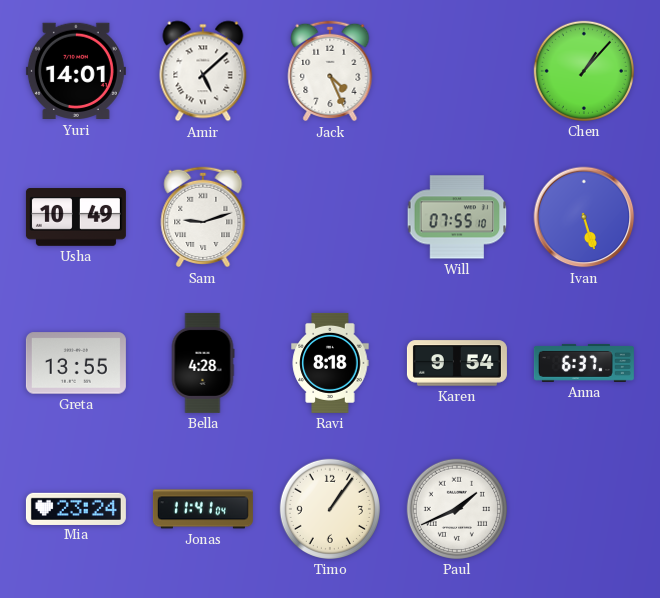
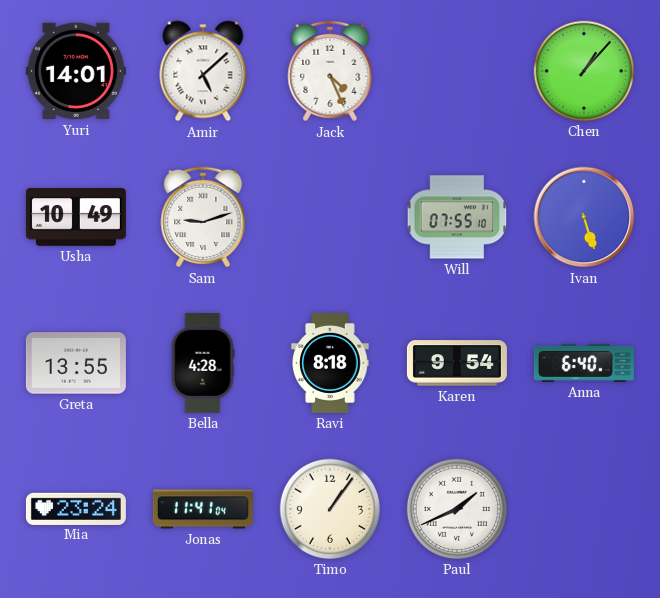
Anna: 6:37 -> 6:40
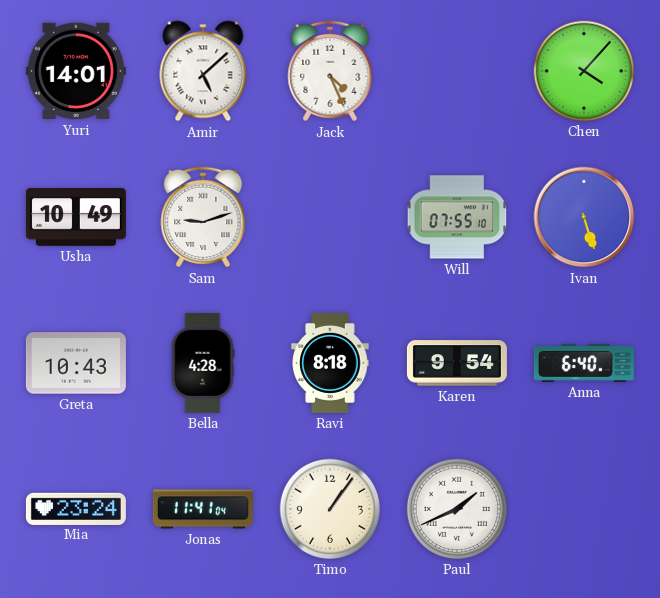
Chen: 1:07 -> 4:07
Greta: 13:55 -> 10:43
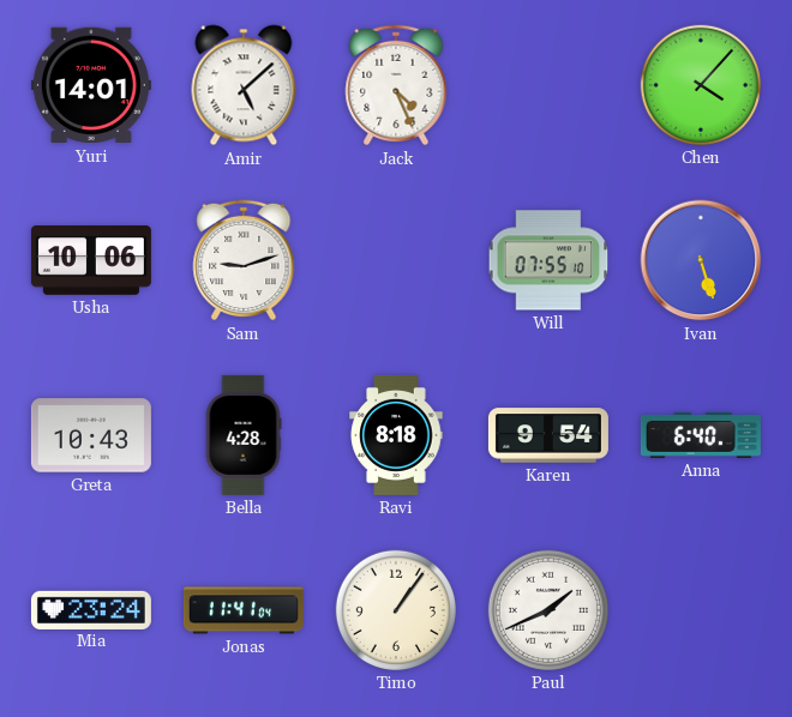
Usha: 10:49 -> 10:06
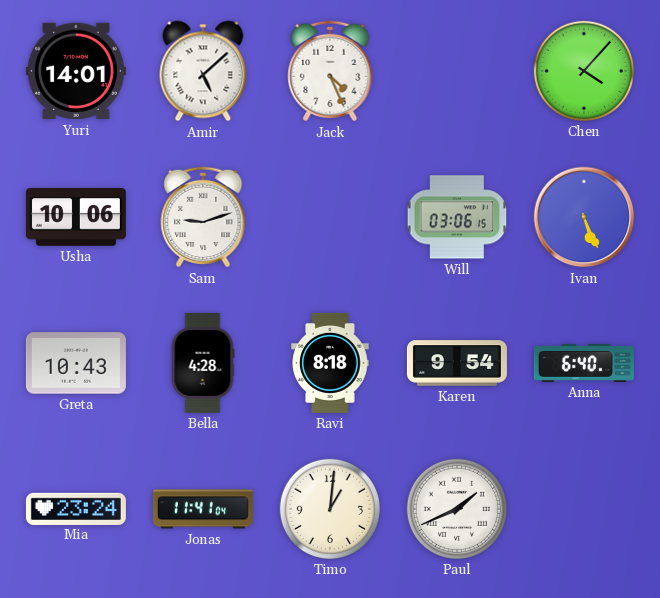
Will: 07:55 -> 03:06
Ivan: 5:27 -> 5:26
Timo: 1:06 -> 1:01
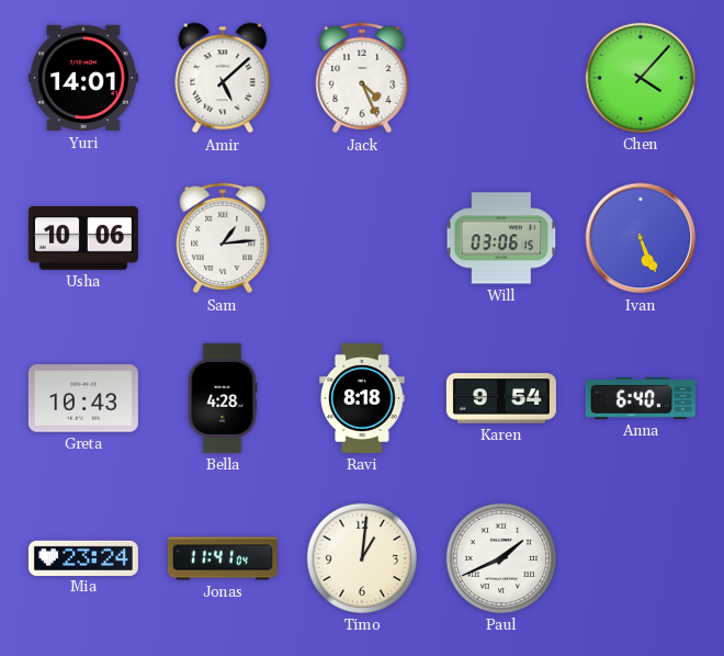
Sam: 9:12 -> 1:14
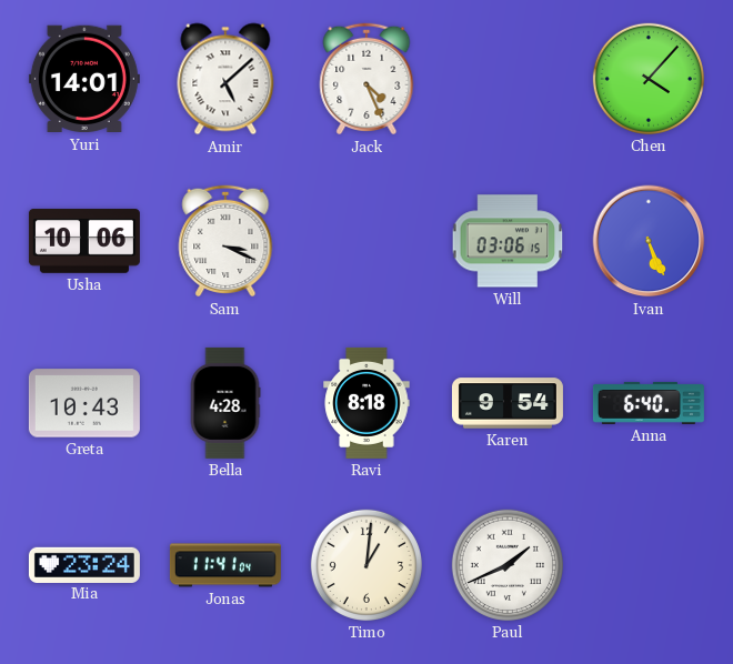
Sam: 1:14 -> 3:19
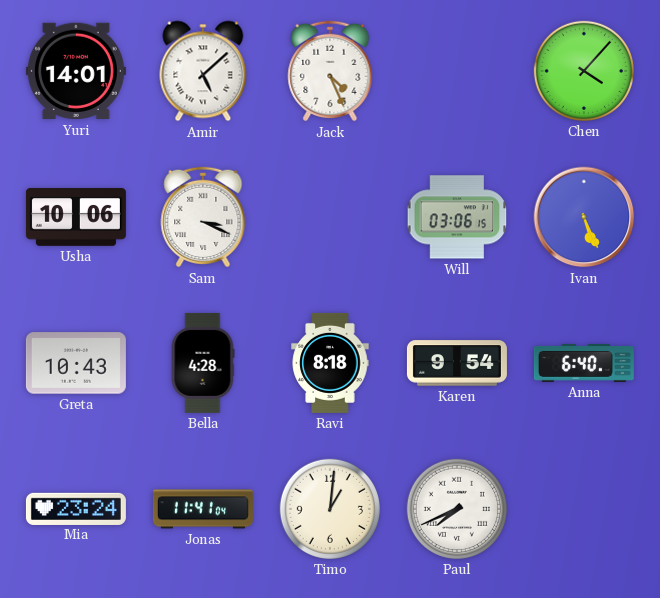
Paul: 1:41 -> 7:41
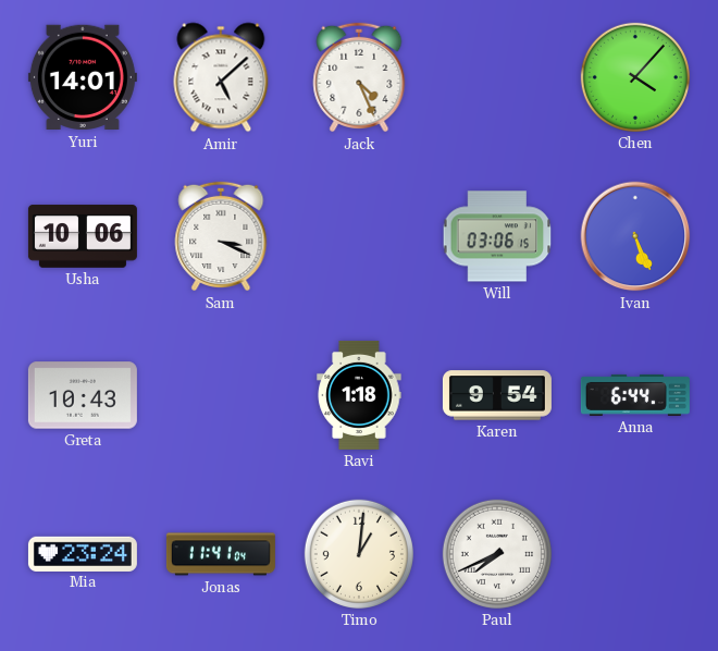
Bella: 4:28 -> none
Ravi: 8:18 -> 1:18
Anna: 6:40 -> 6:44
